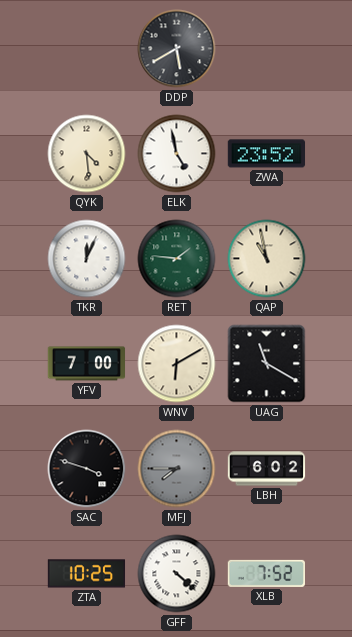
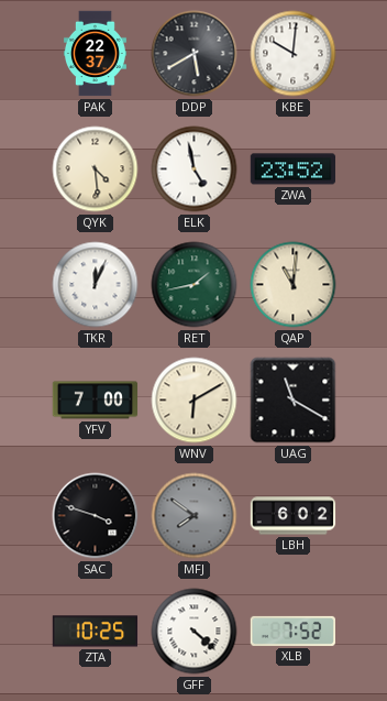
PAK: none -> 22:37
KBE: none -> 10:01
RET: 1:46 -> 1:43
QAP: 10:58 -> 11:01
MFJ: 7:45 -> 7:51
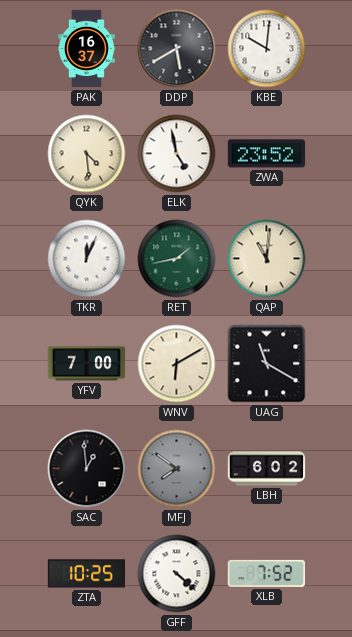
PAK: 22:37 -> 16:37
SAC: 3:48 -> 12:59
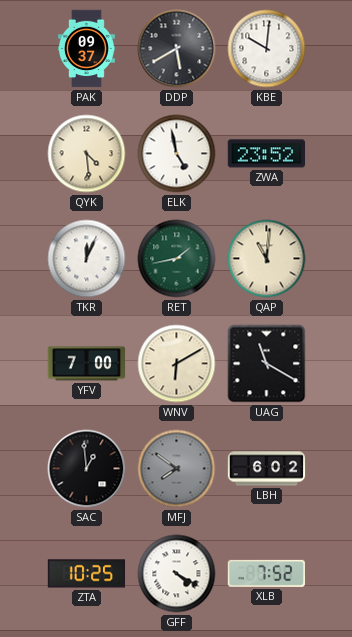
PAK: 16:37 -> 09:37
GFF: 4:22 -> 4:20
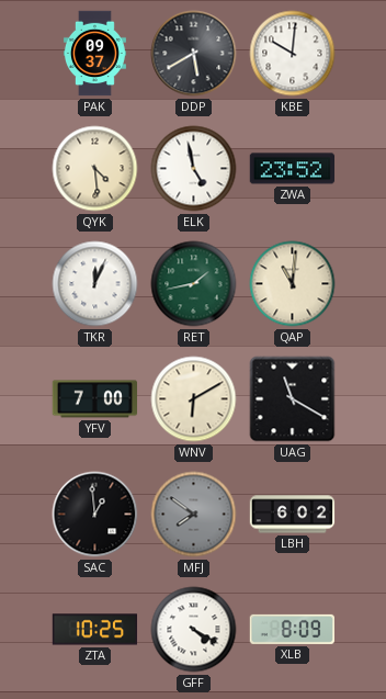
XLB: 7:52 -> 8:09
